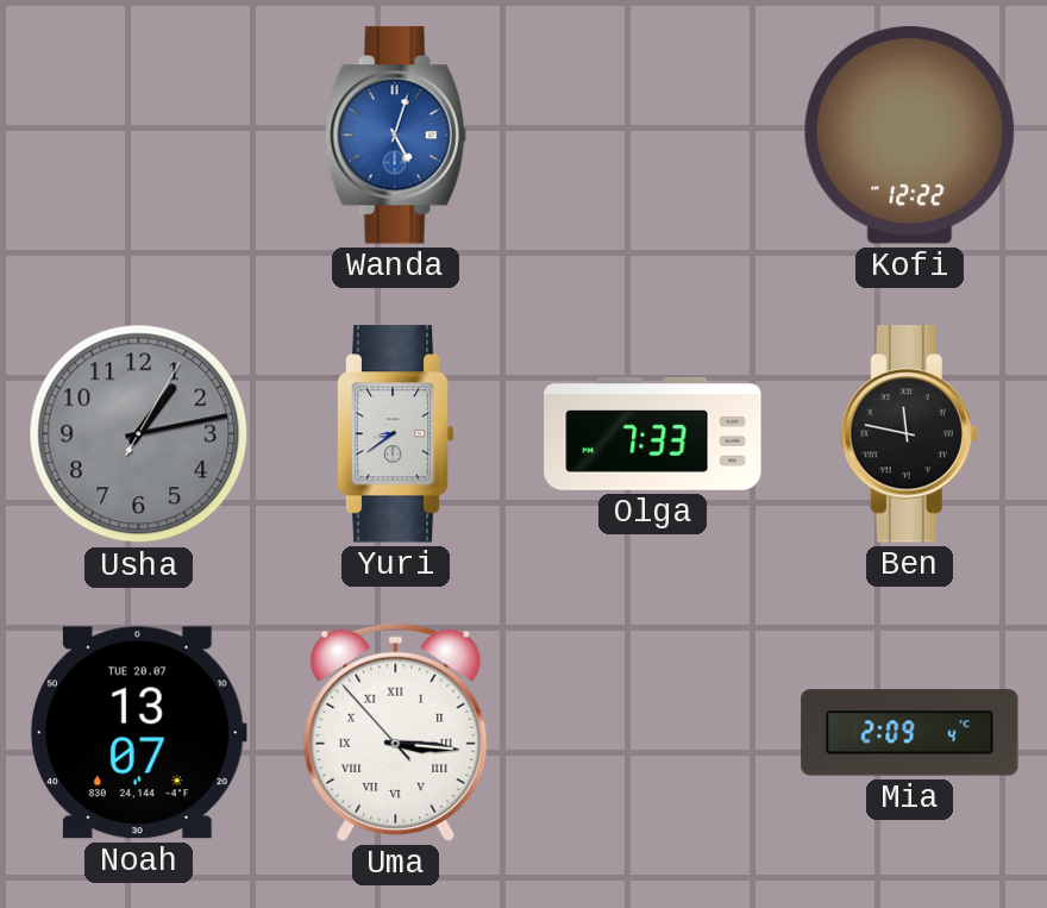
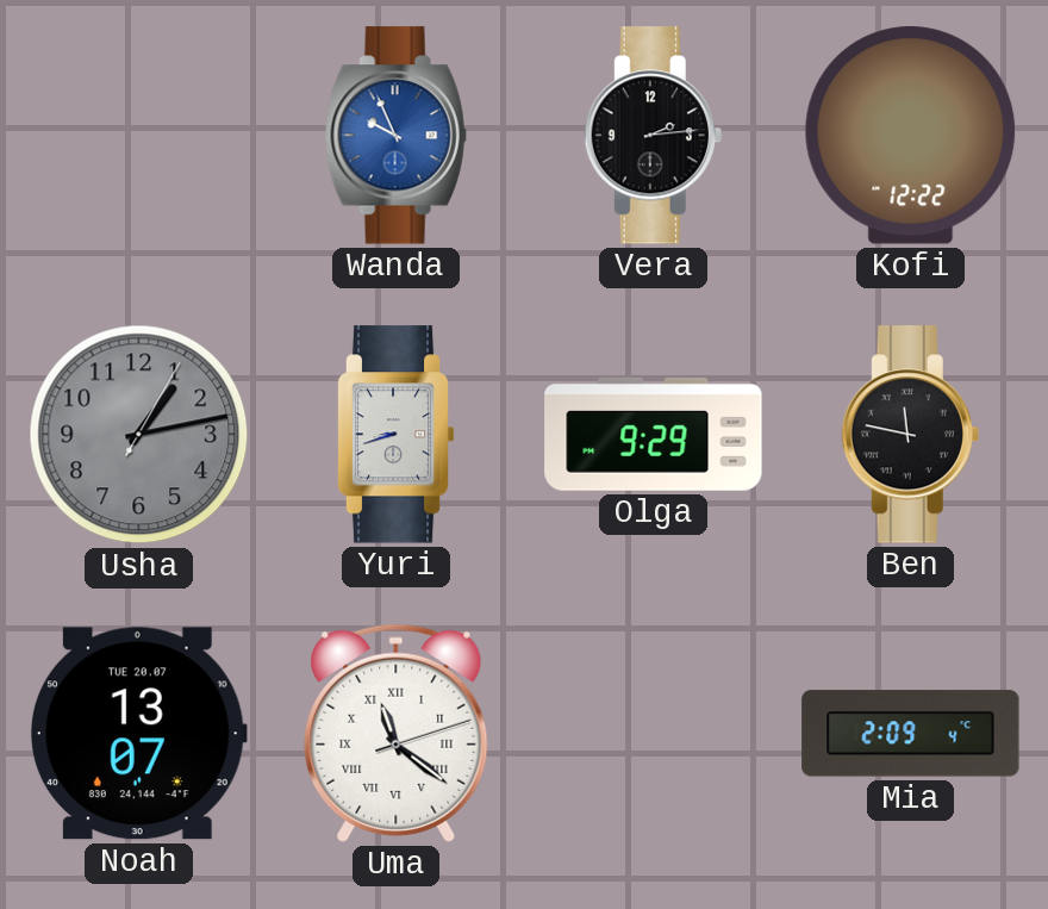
Wanda: 5:03 -> 9:56
Vera: none -> 2:14
Yuri: 8:39 -> 8:42
Olga: 7:33 -> 9:29
Uma: 3:15 -> 11:21
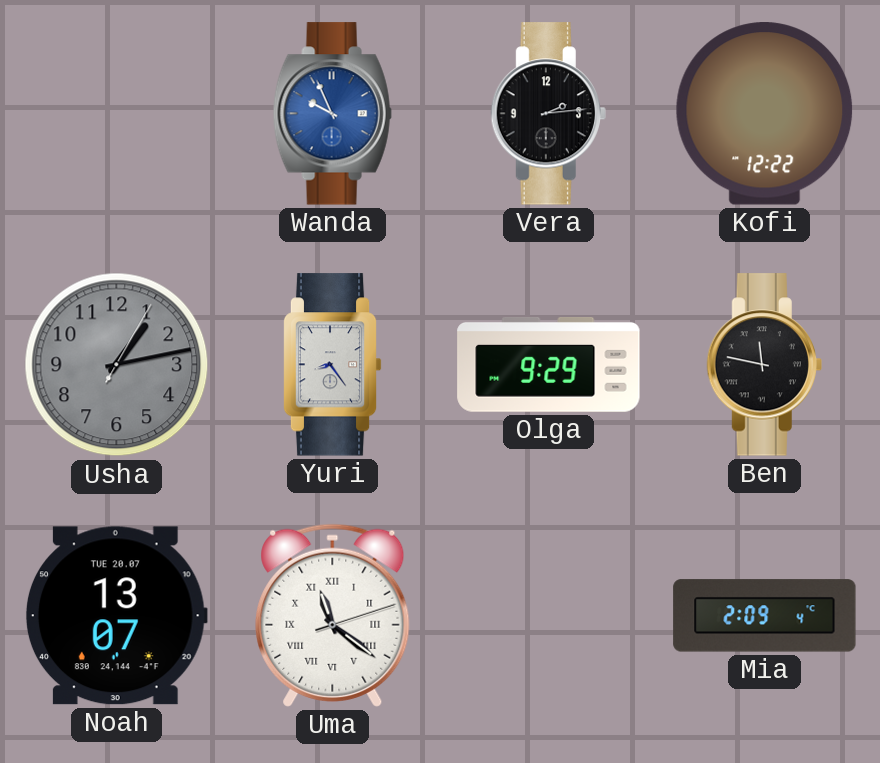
Yuri: 8:42 -> 8:24
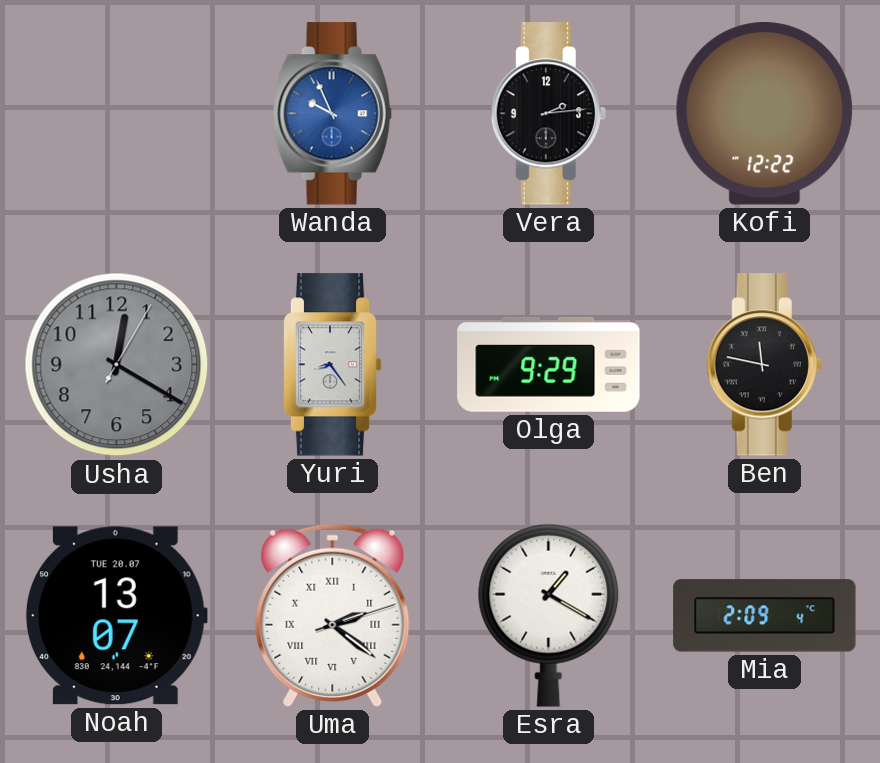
Usha: 1:13 -> 12:20
Uma: 11:21 -> 2:21
Esra: none -> 1:20
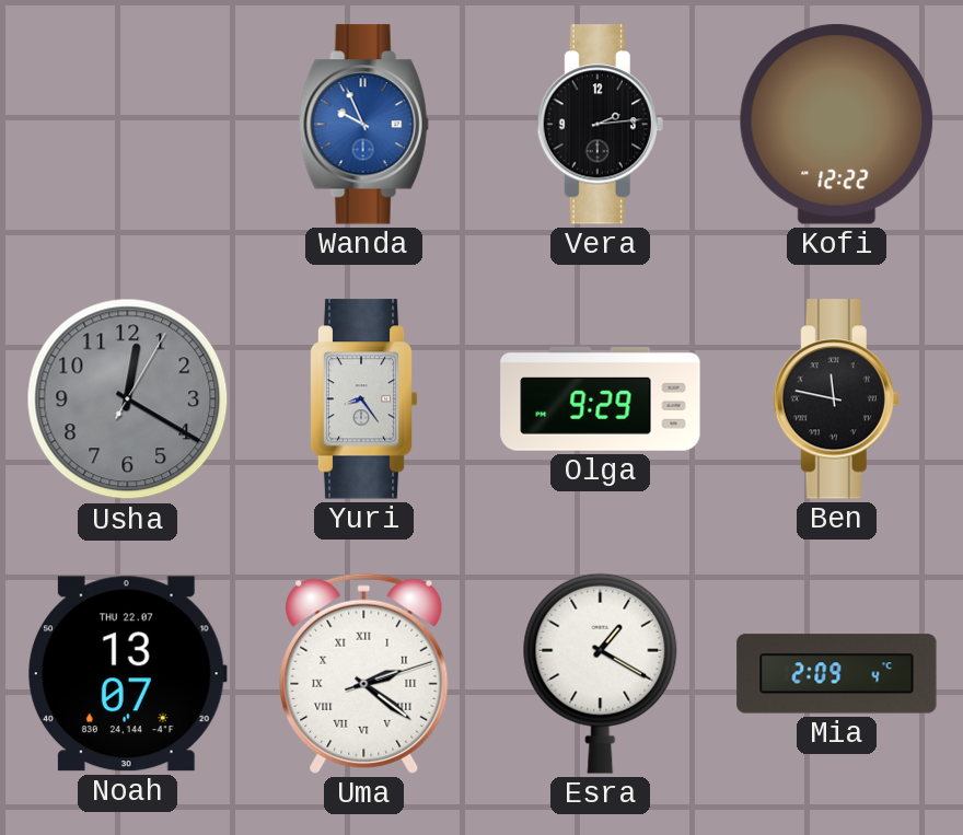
Noah date: TUE 20.07 -> THU 22.07
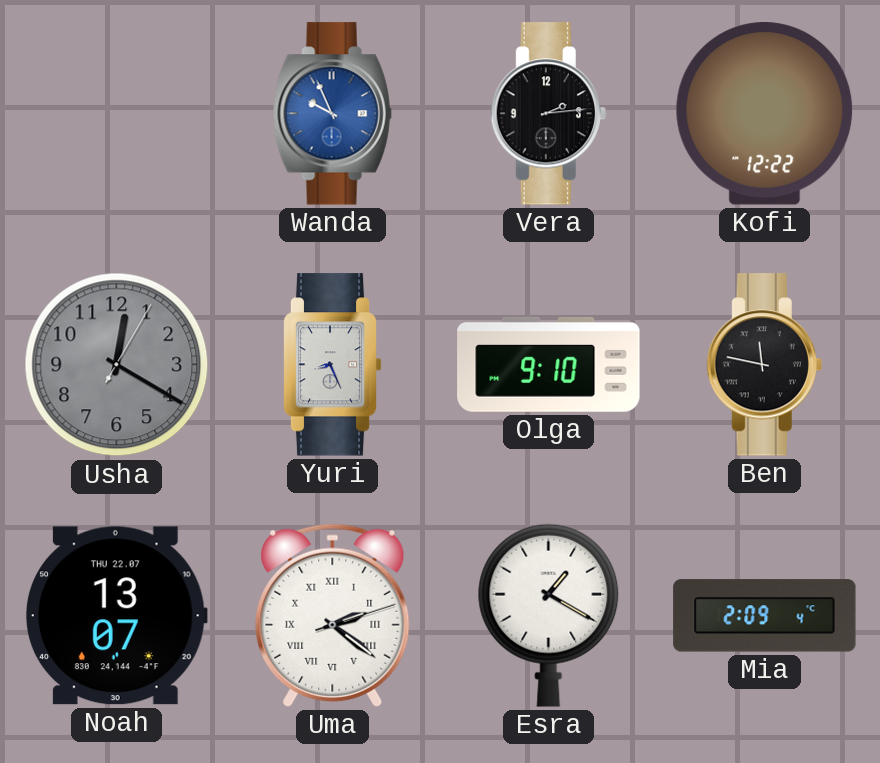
Yuri: 8:24 -> 8:26
Olga: 9:29 -> 9:10
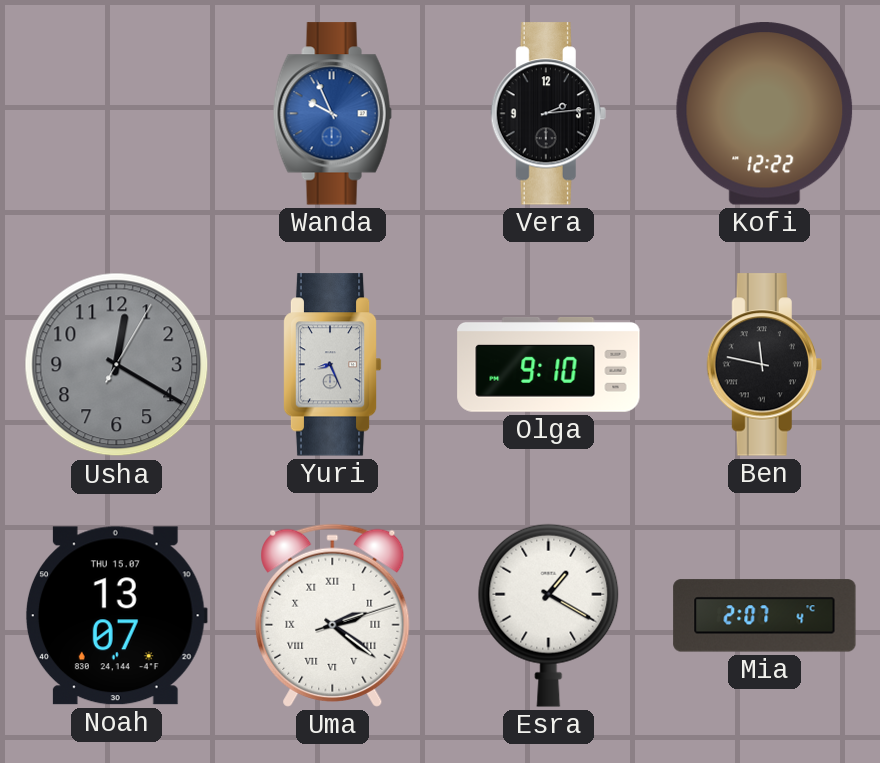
Noah date: THU 22.07 -> THU 15.07
Mia: 2:09 -> 2:07
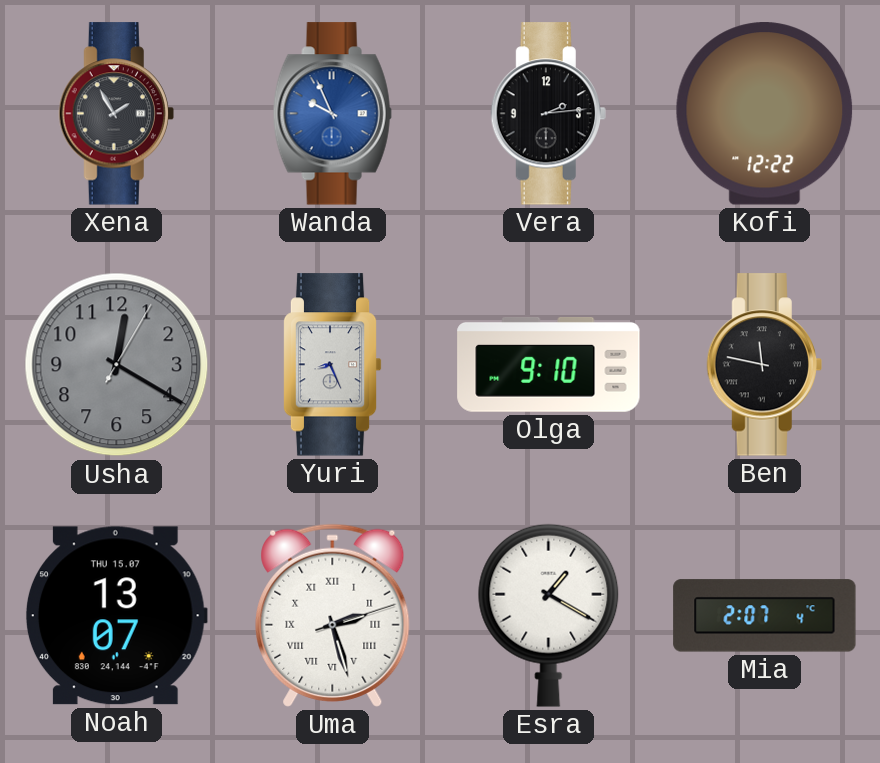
Xena: none -> 1:55
Uma: 2:21 -> 2:27
